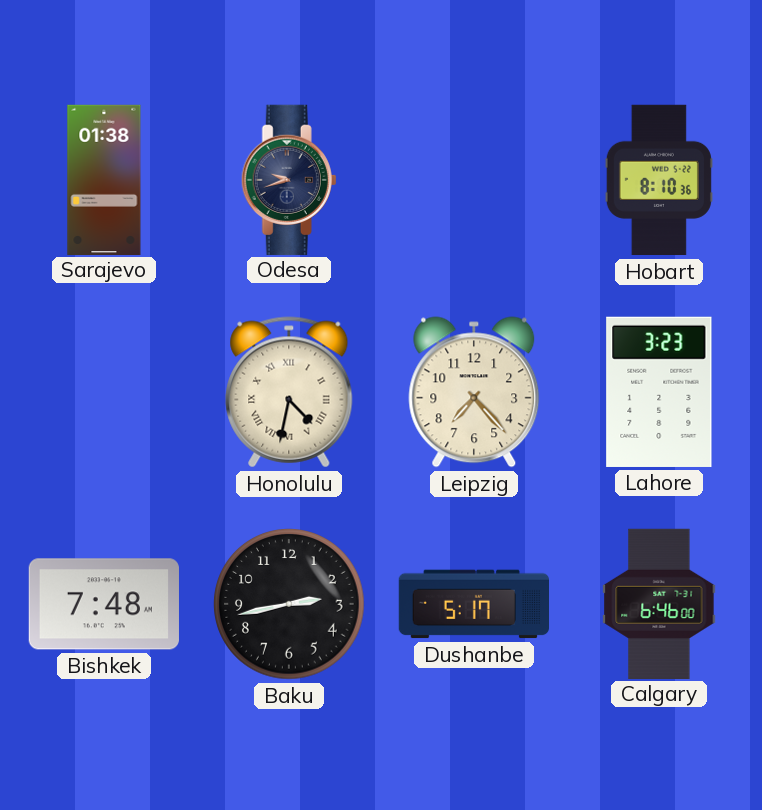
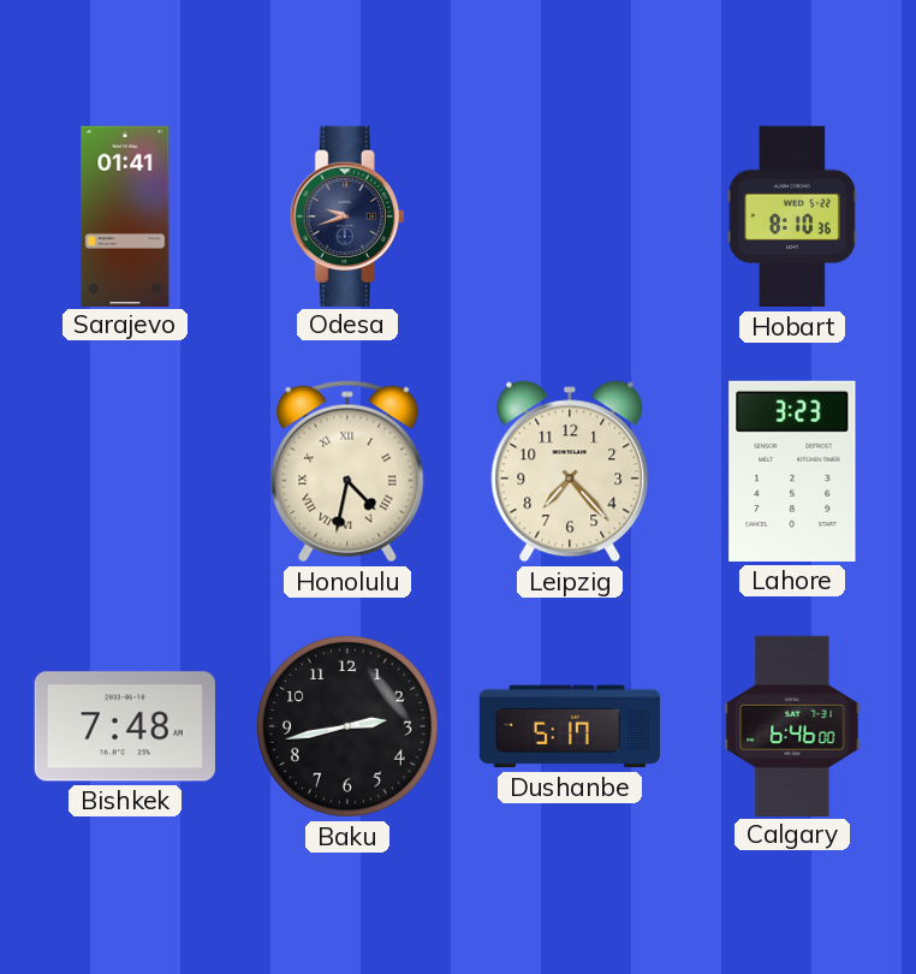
Sarajevo: 01:38 -> 01:41
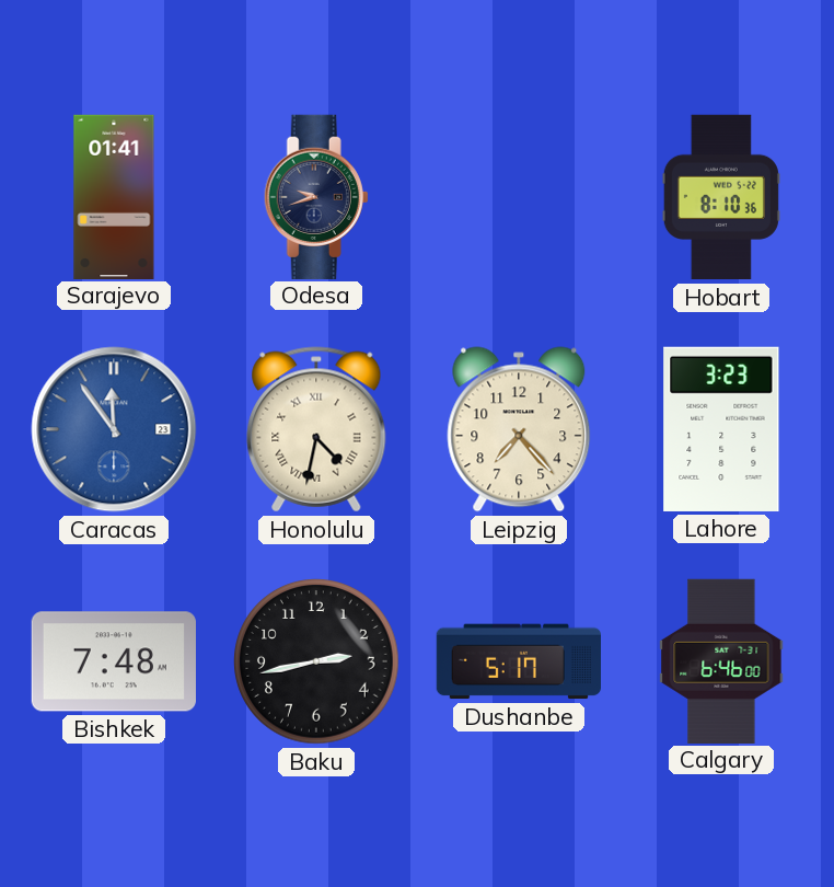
Caracas: none -> 11:54
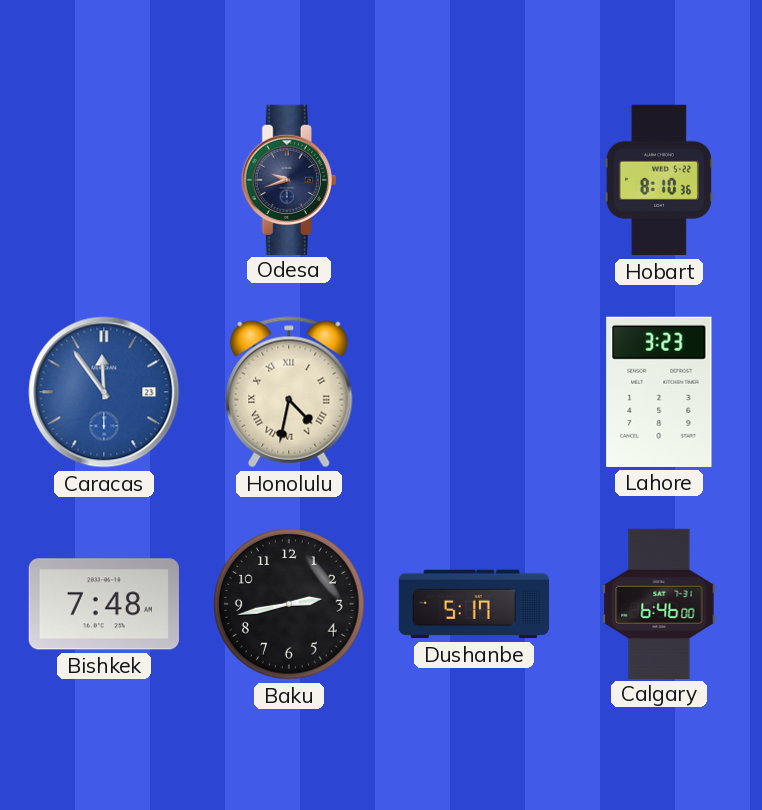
Sarajevo: 01:41 -> none
Leipzig: 7:23 -> none
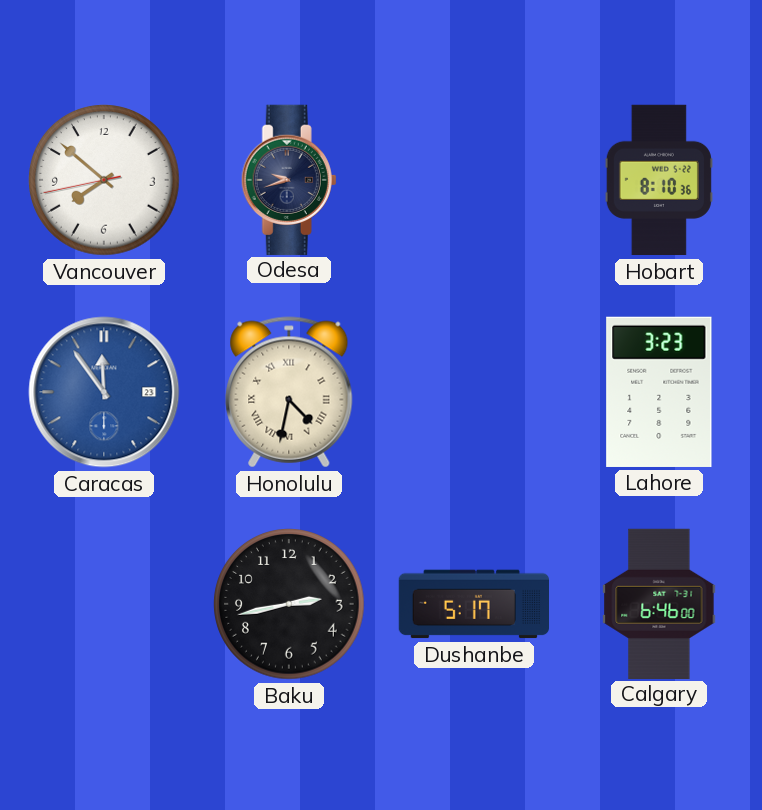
Vancouver: none -> 7:51
Bishkek: 7:48 -> none
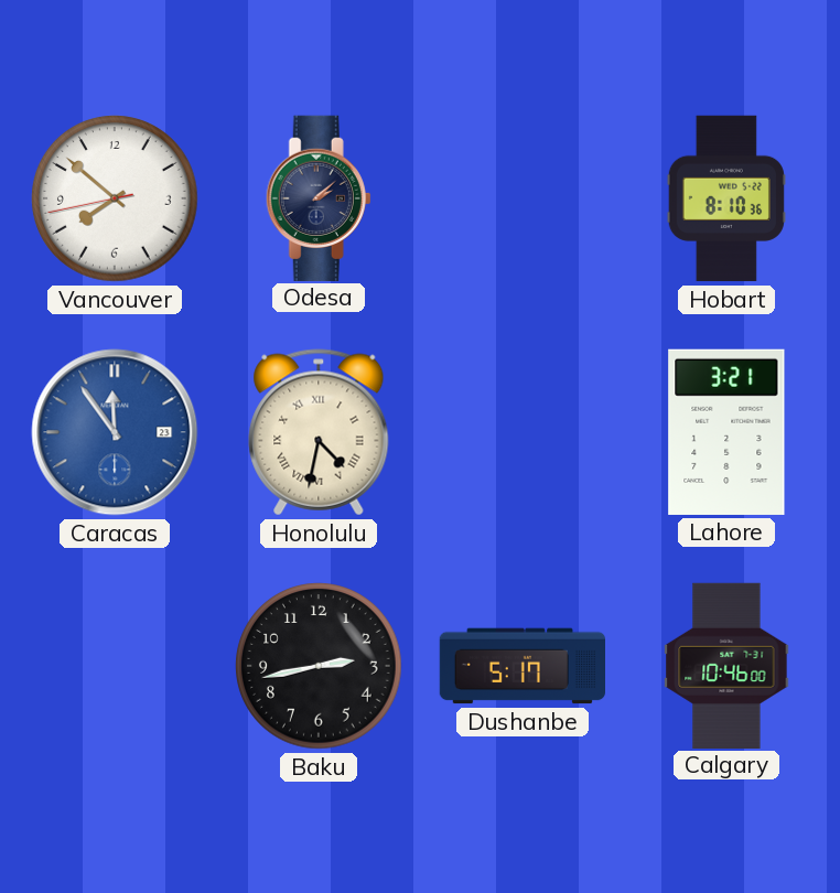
Odesa: 9:42 -> 2:08
Lahore: 3:23 -> 3:21
Calgary: 6:46 -> 10:46
